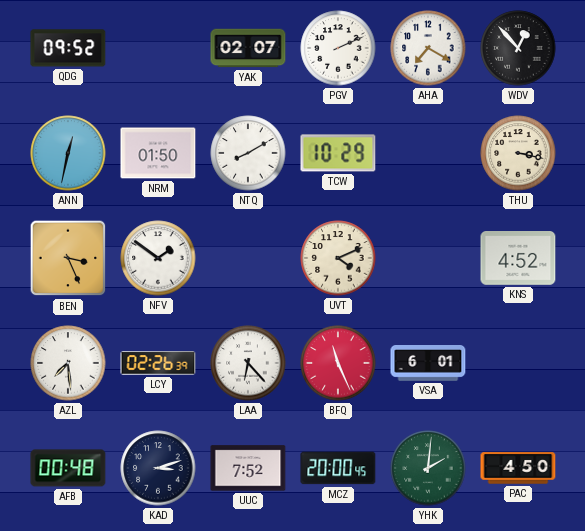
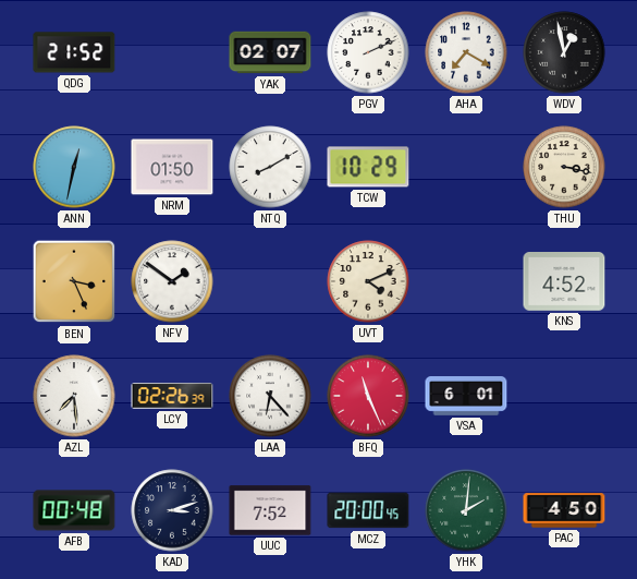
QDG: 09:52 -> 21:52
WDV: 12:53 -> 12:58
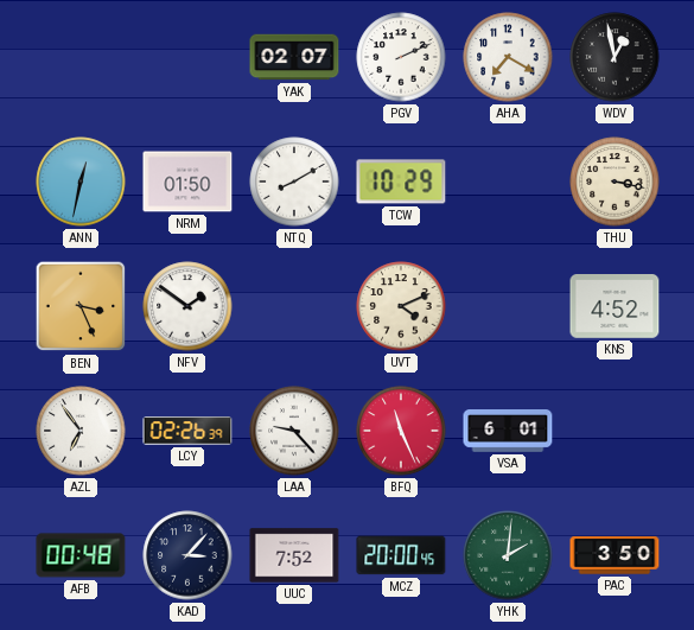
QDG: 21:52 -> none
AZL: 7:29 -> 6:54
LAA: 6:23 -> 9:23
KAD: 3:12 -> 3:07
PAC: 4:50 -> 3:50
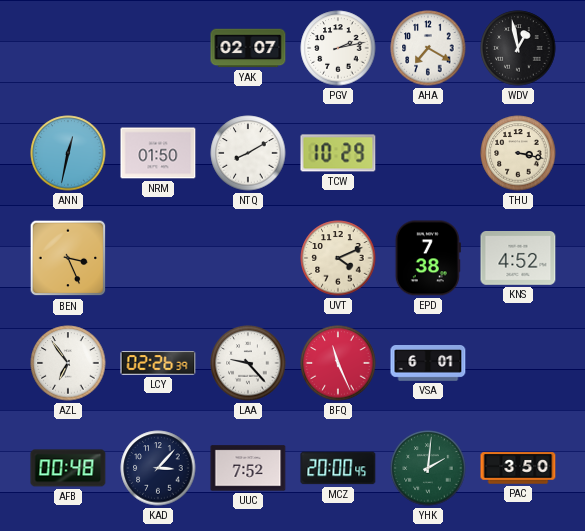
PGV: 2:11 -> 2:13
NFV: 1:51 -> none
EPD: none -> 7:38
